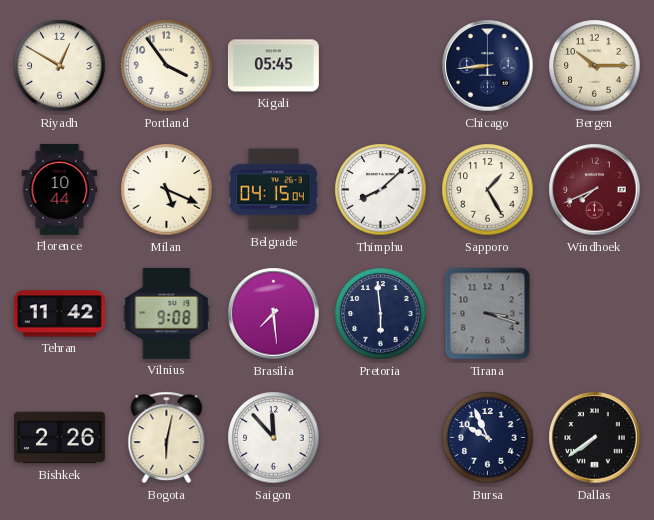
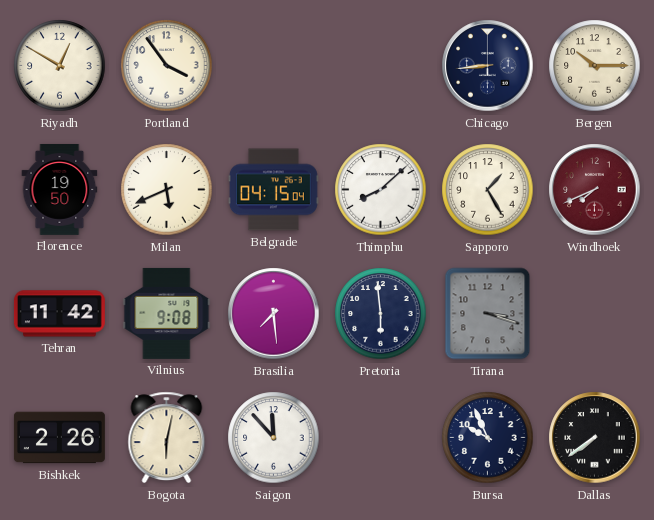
Kigali: 05:45 -> none
Florence: 10:44 -> 19:50
Milan: 5:19 -> 5:41
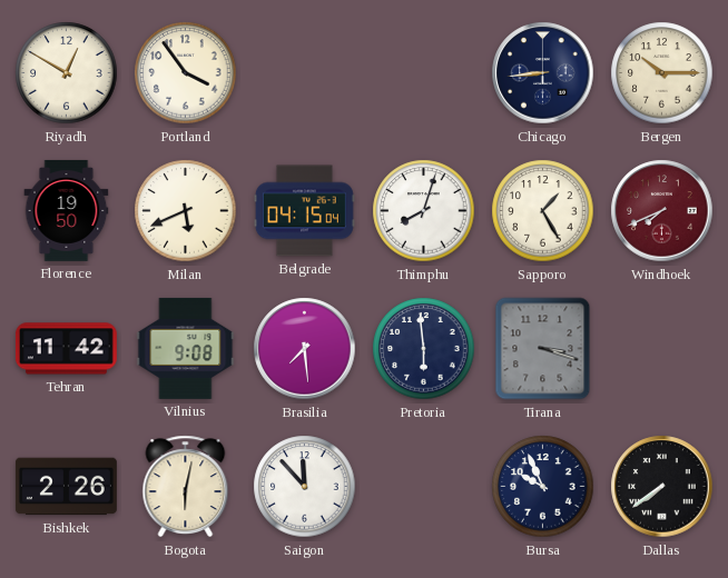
Thimphu: 8:08 -> 8:03
